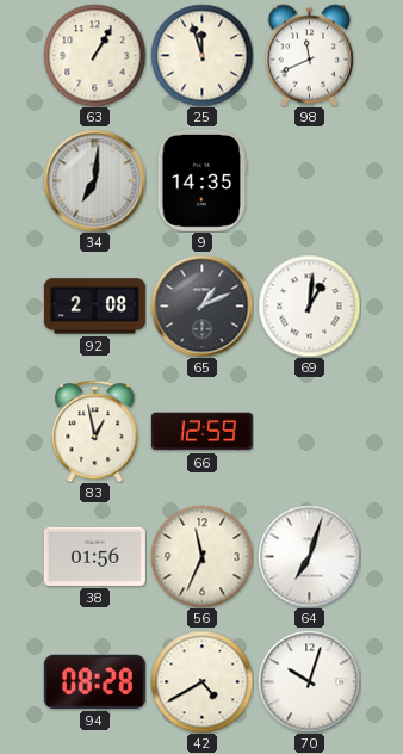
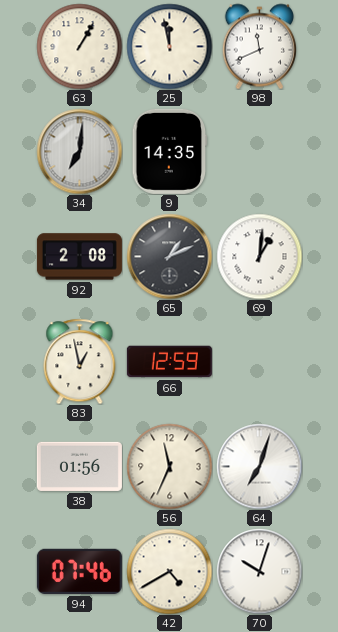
25: 11:57 -> 11:58
94: 08:28 -> 07:46
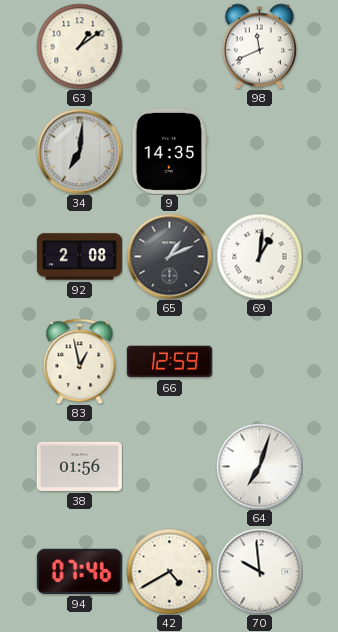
63: 1:05 -> 1:09
25: 11:58 -> none
56: 11:34 -> none
70: 10:03 -> 9:59
